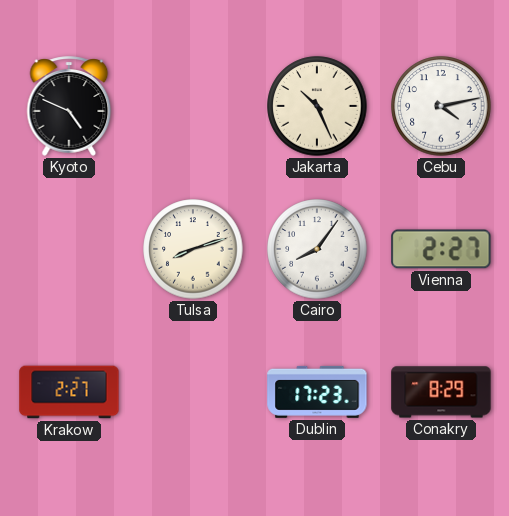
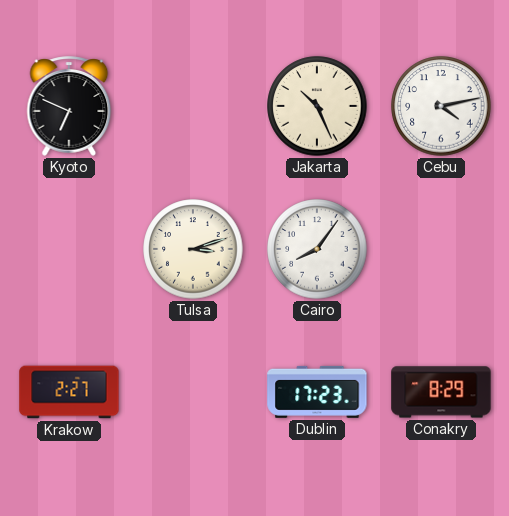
Kyoto: 4:49 -> 6:49
Tulsa: 8:12 -> 3:12
Vienna: 2:27 -> none
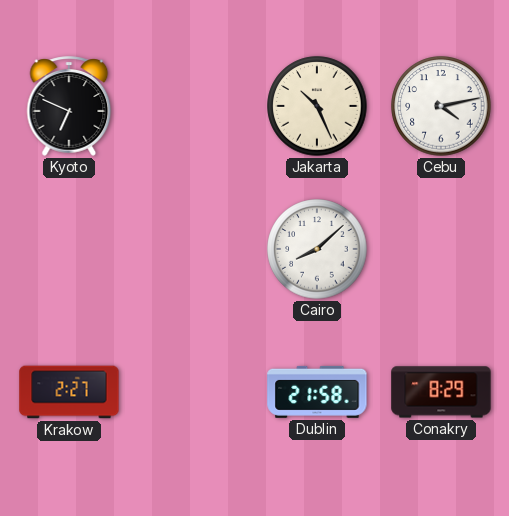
Tulsa: 3:12 -> none
Cairo: 8:06 -> 8:08
Dublin: 17:23 -> 21:58
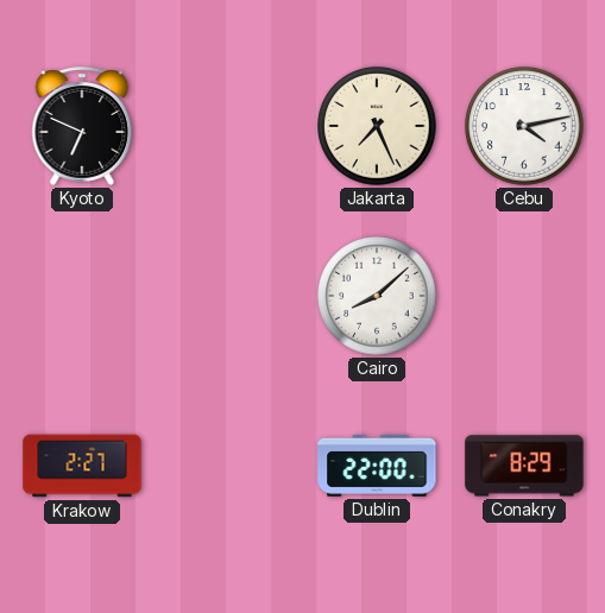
Jakarta: 10:26 -> 7:26
Dublin: 21:58 -> 22:00
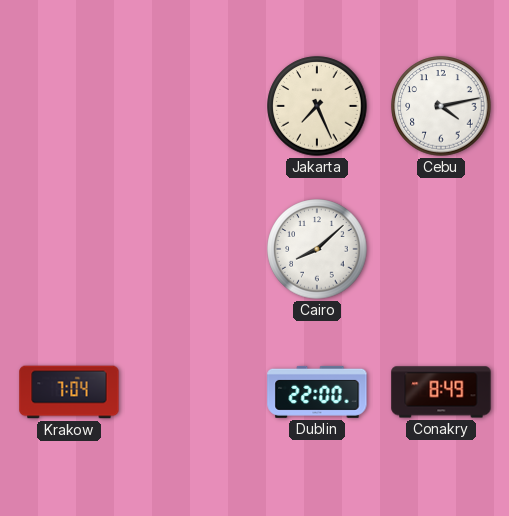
Kyoto: 6:49 -> none
Krakow: 2:27 -> 7:04
Conakry: 8:29 -> 8:49
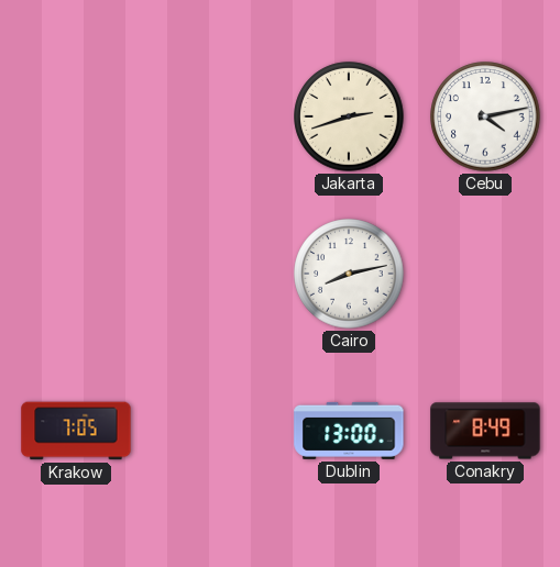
Jakarta: 7:26 -> 2:42
Cairo: 8:08 -> 8:13
Krakow: 7:04 -> 7:05
Dublin: 22:00 -> 13:00
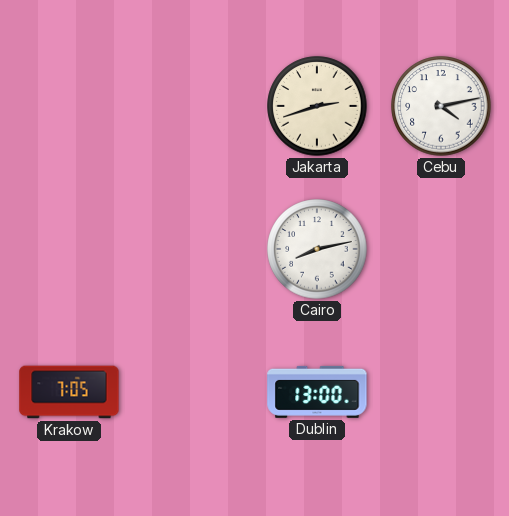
Conakry: 8:49 -> none
